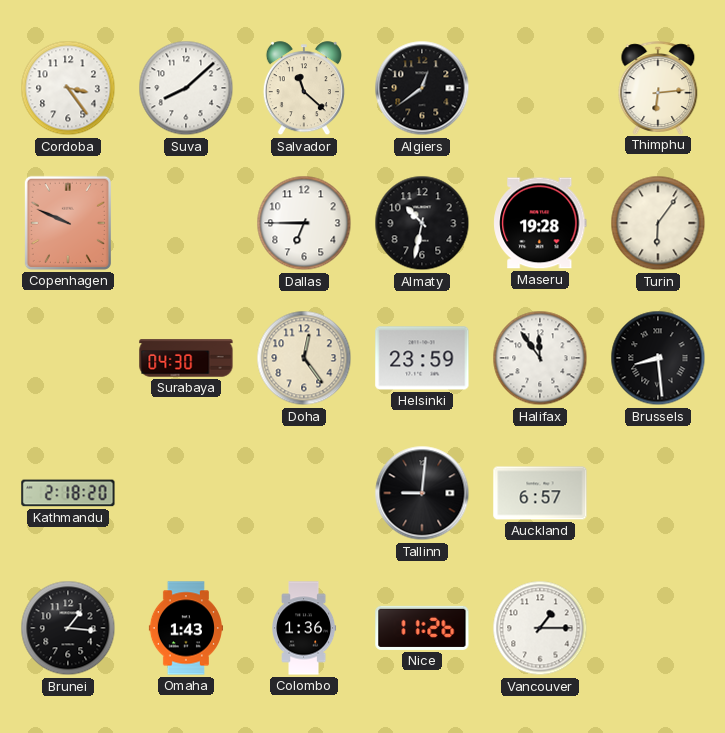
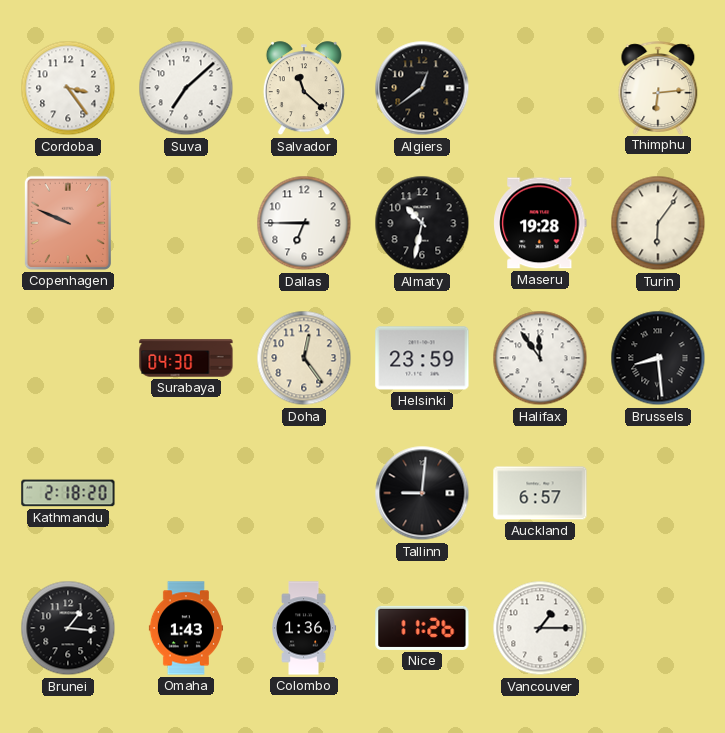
Suva: 8:08 -> 7:08
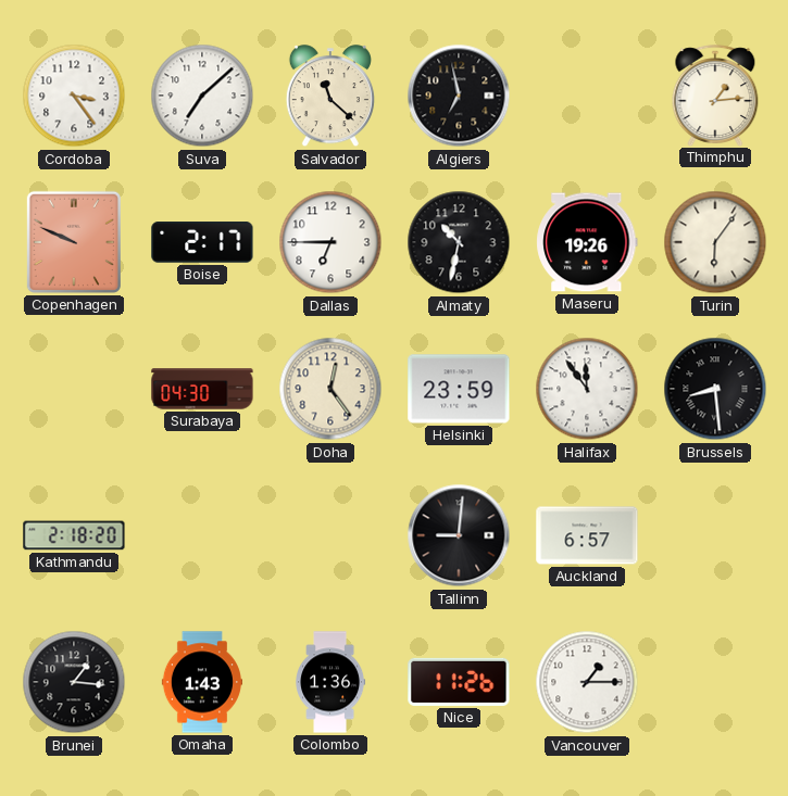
Algiers: 12:39 -> 6:58
Thimphu: 6:14 -> 1:14
Boise: none -> 2:17
Maseru: 19:28 -> 19:26
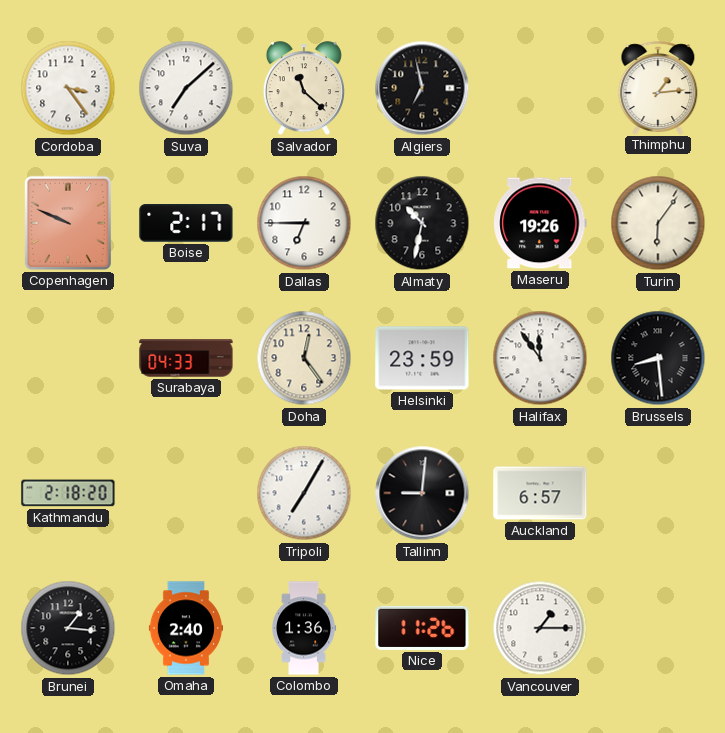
Surabaya: 04:30 -> 04:33
Tripoli: none -> 7:05
Omaha: 1:43 -> 2:40
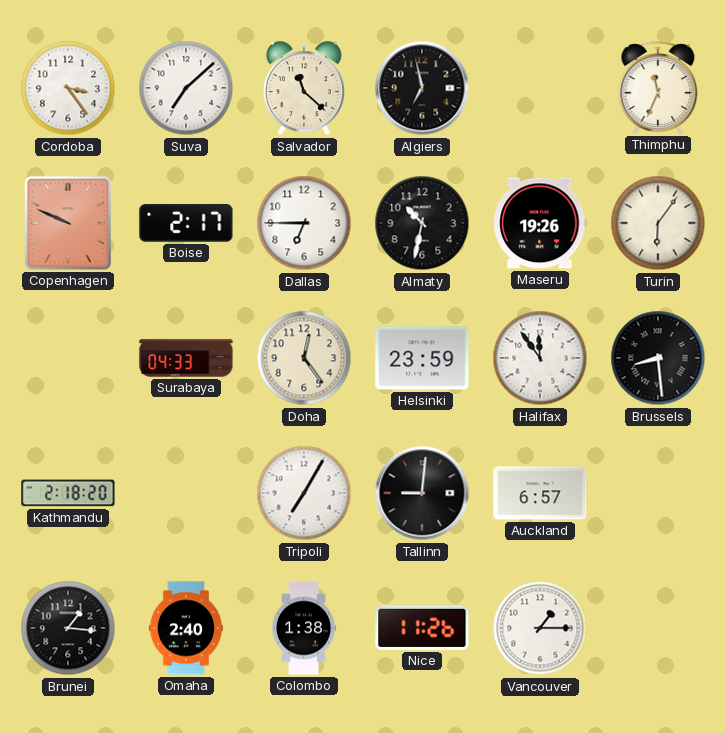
Thimphu: 1:14 -> 11:34
Colombo: 1:36 -> 1:38
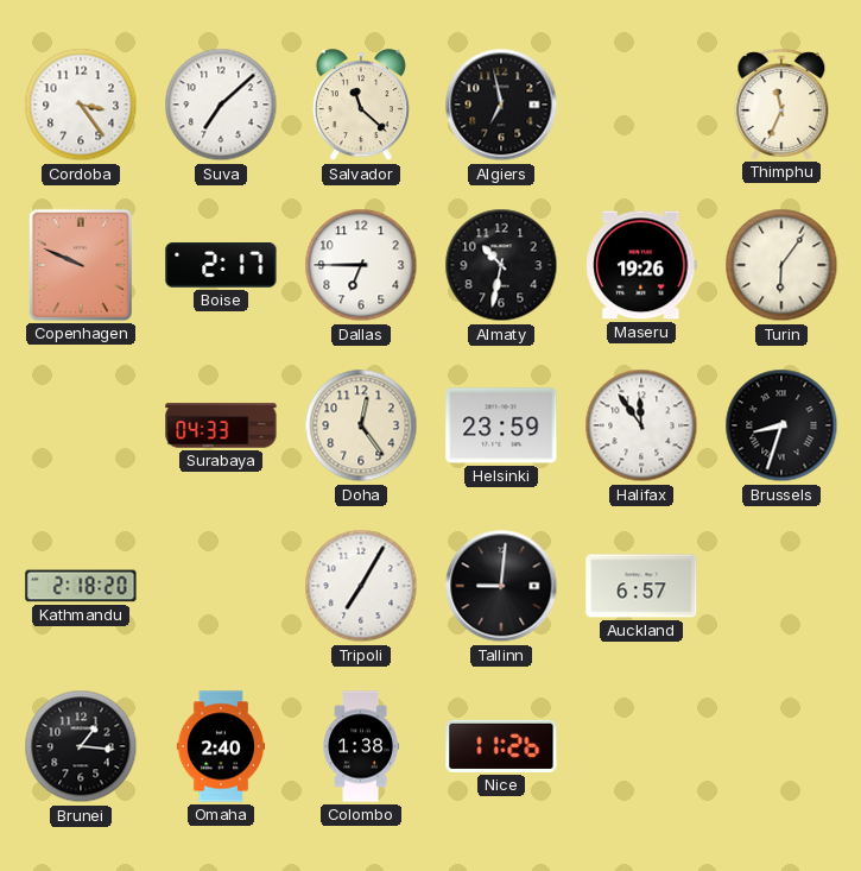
Brussels: 8:29 -> 8:33
Vancouver: 1:15 -> none
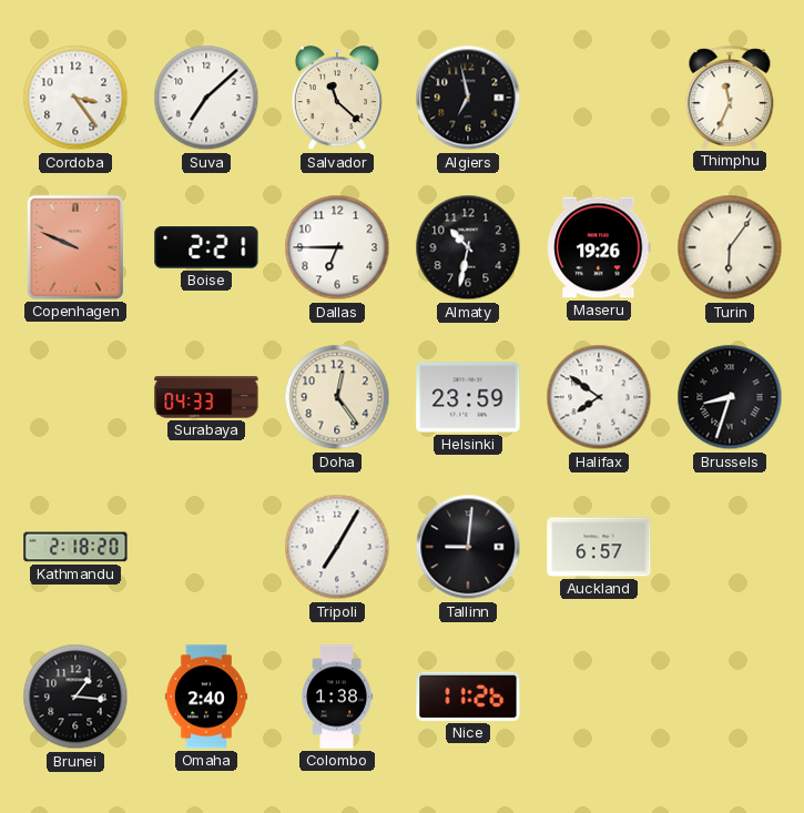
Boise: 2:17 -> 2:21
Halifax: 11:54 -> 7:51
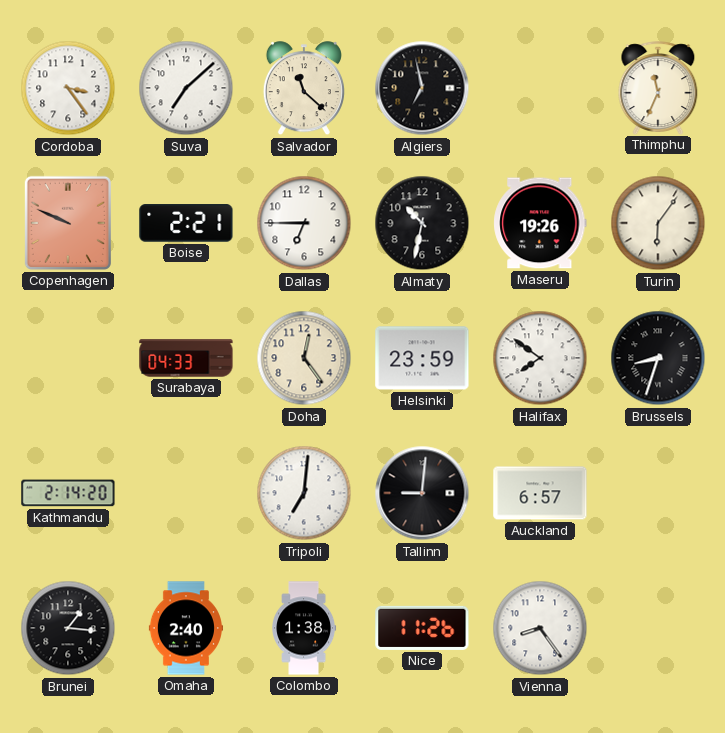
Kathmandu: 2:18 -> 2:14
Tripoli: 7:05 -> 7:01
Vienna: none -> 8:24
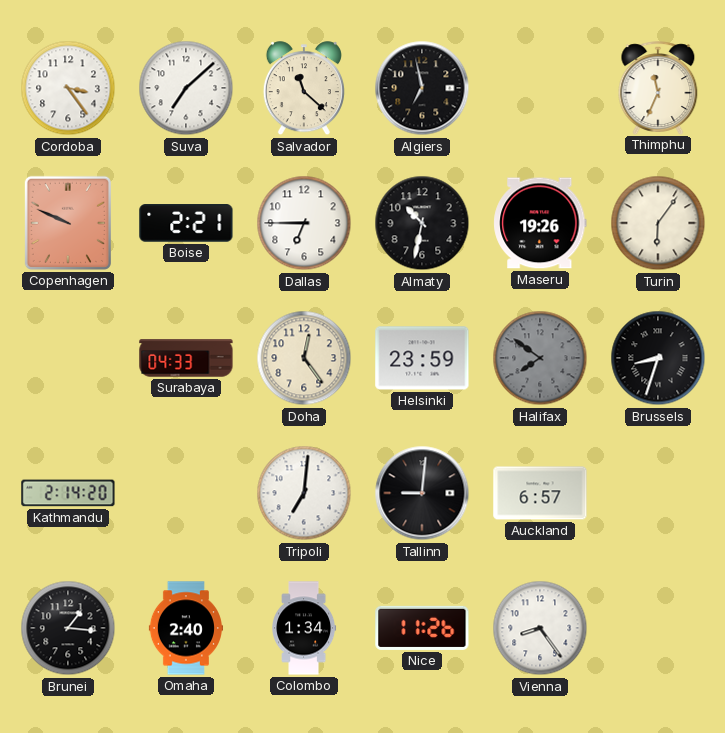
Halifax dial: white -> grey
Colombo: 1:38 -> 1:34
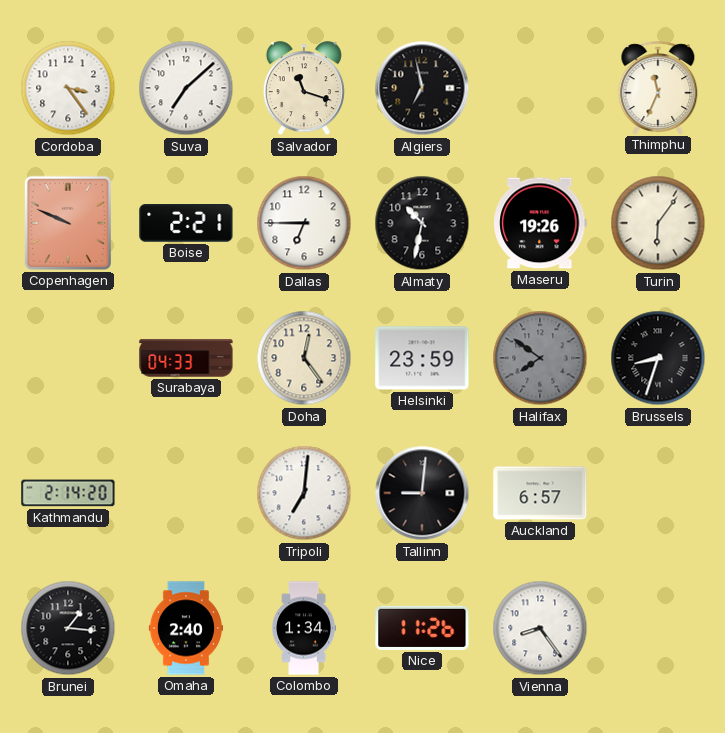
Salvador: 11:22 -> 11:18
